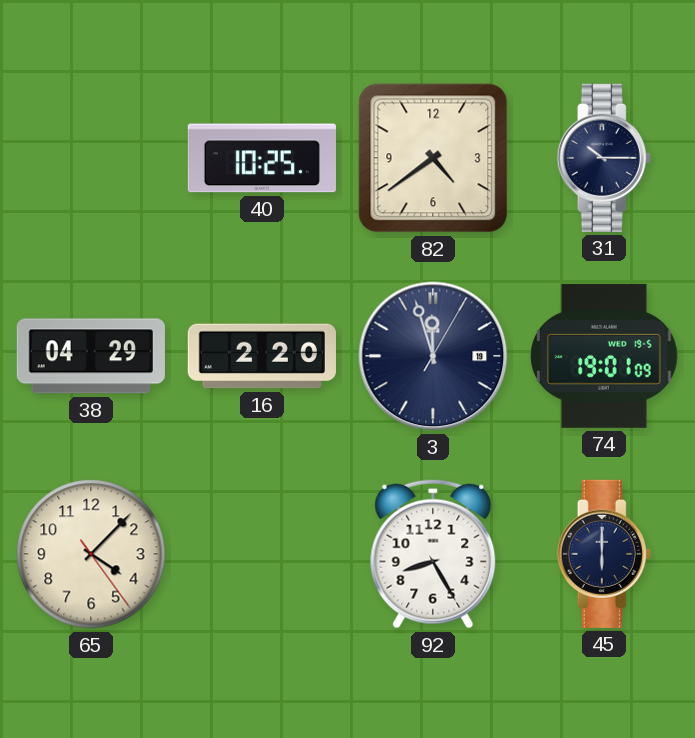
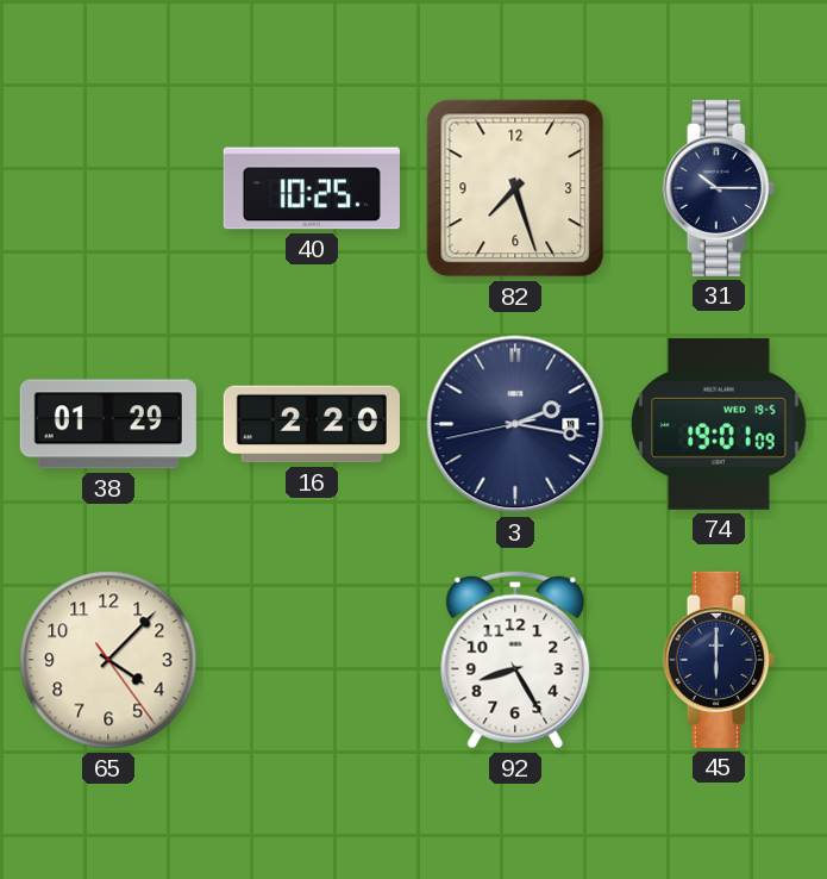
82: 4:39 -> 7:27
38: 04:29 -> 01:29
3: 11:57 -> 2:16
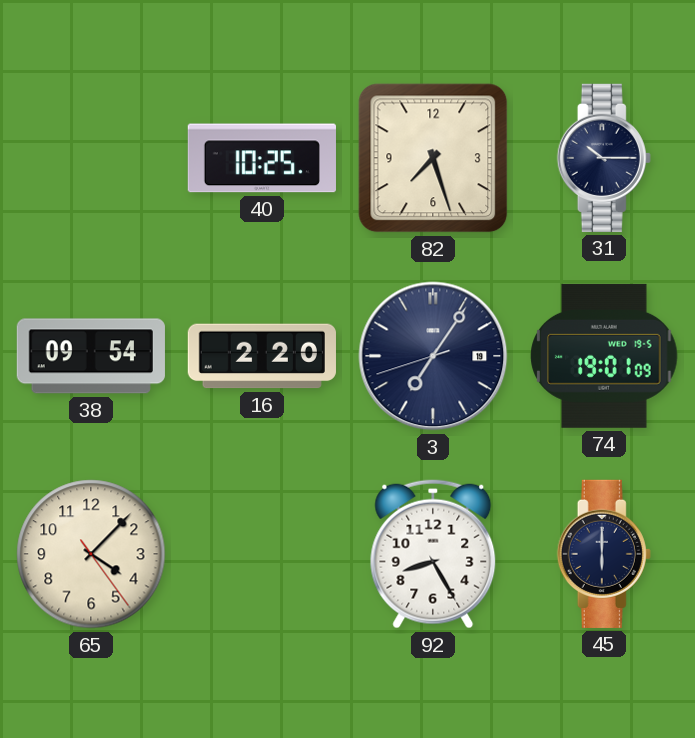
38: 01:29 -> 09:54
3: 2:16 -> 7:05
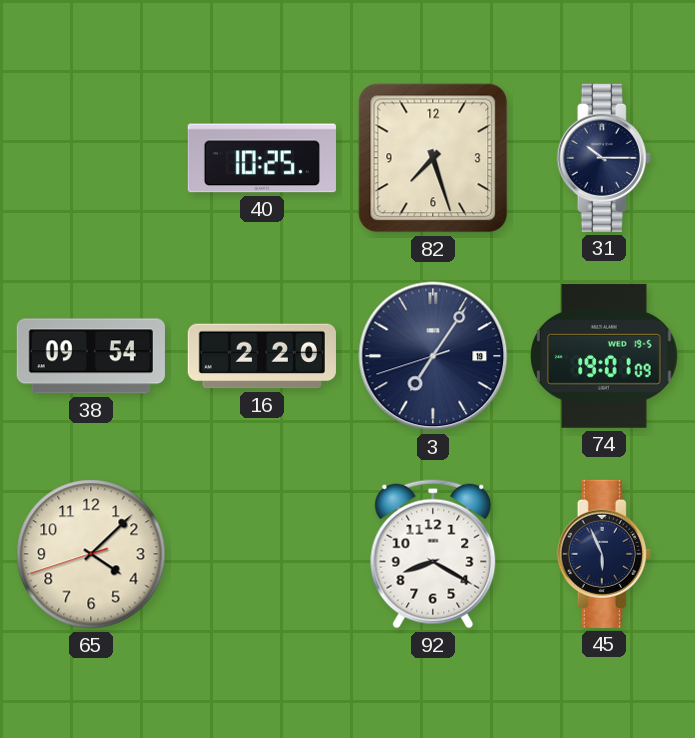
65: 4:07:24 -> 4:07:42
92: 8:25 -> 8:20
45: 6:00 -> 5:56
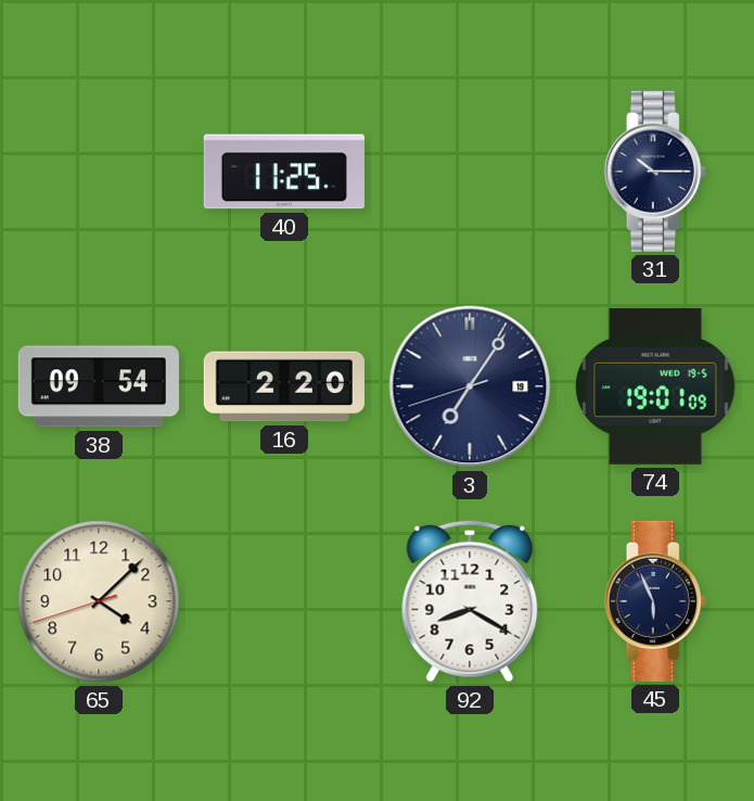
40: 10:25 -> 11:25
82: 7:27 -> none
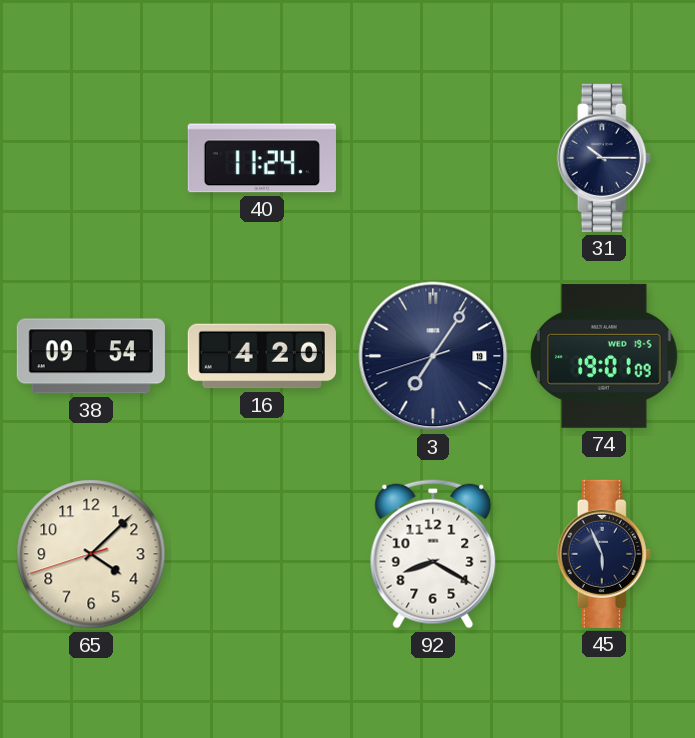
40: 11:25 -> 11:24
16: 2:20 -> 4:20
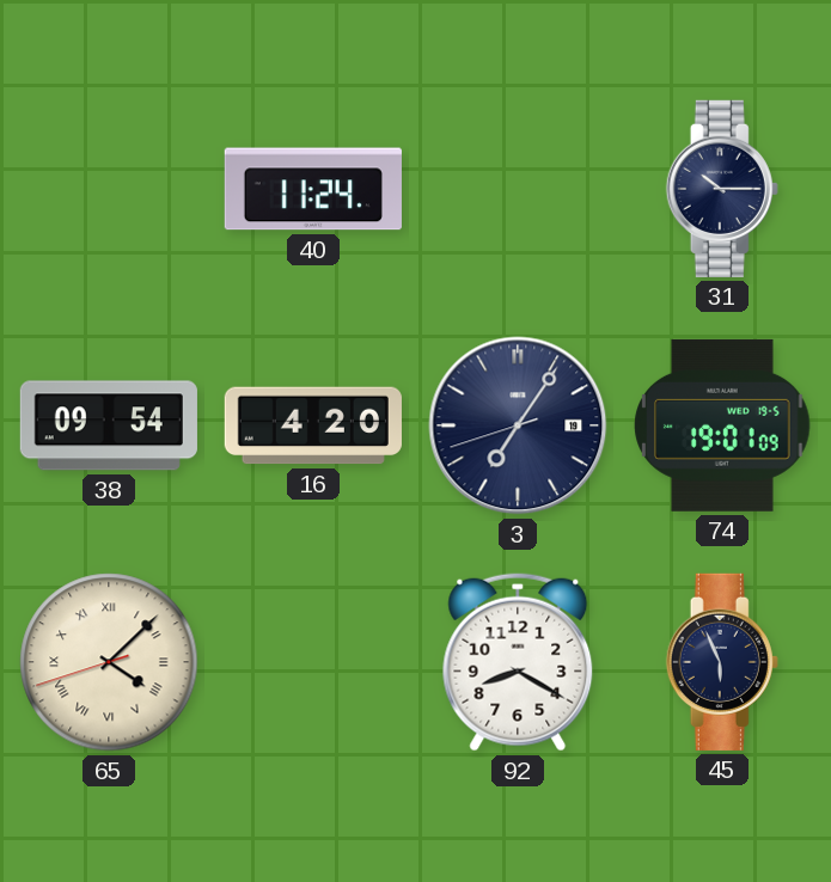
65 numerals: Arabic -> Roman
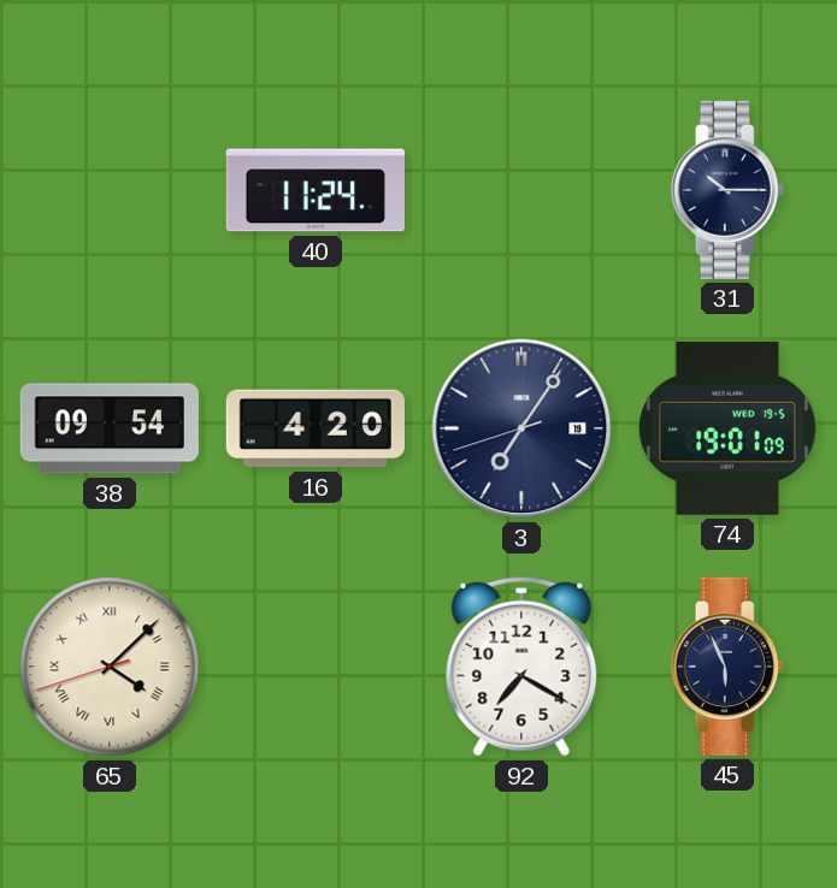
92: 8:20 -> 7:20
